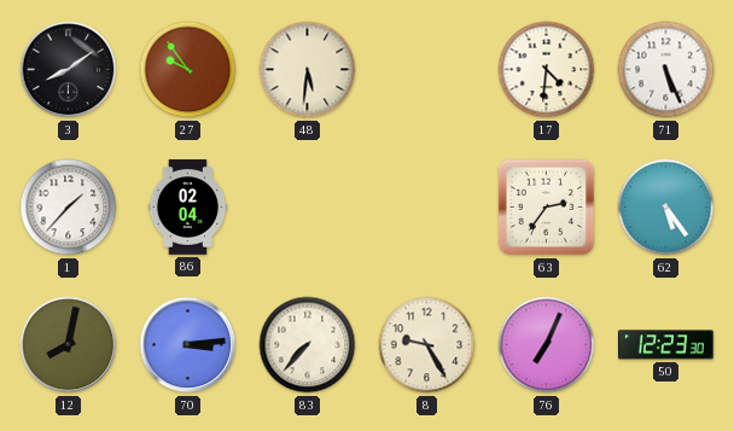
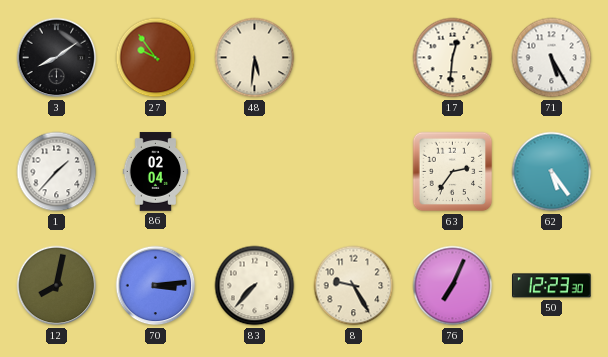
17: 4:31 -> 12:31
71: 5:26 -> 5:25
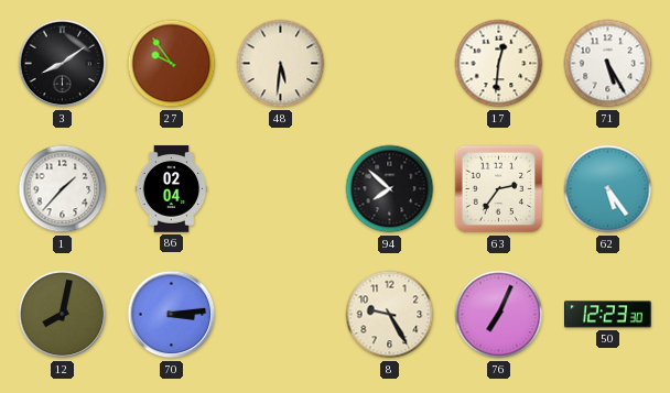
94: none -> 7:52
83: 7:37 -> none
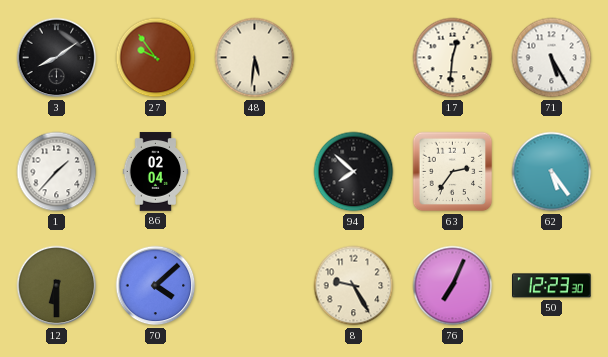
12: 8:02 -> 6:30
70: 3:14 -> 4:08
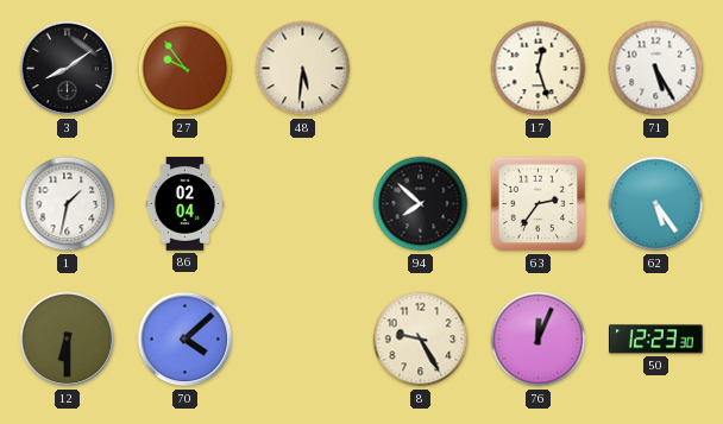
17: 12:31 -> 12:27
1: 1:37 -> 1:32
76: 7:04 -> 12:04
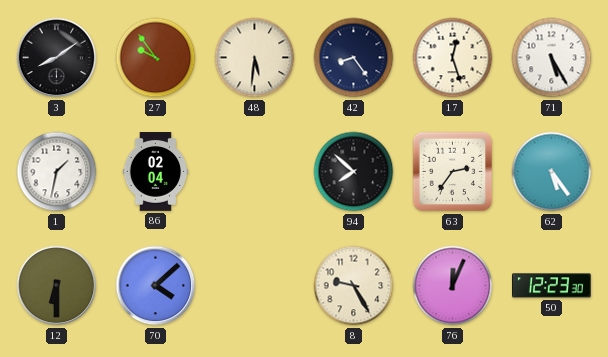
42: none -> 8:24
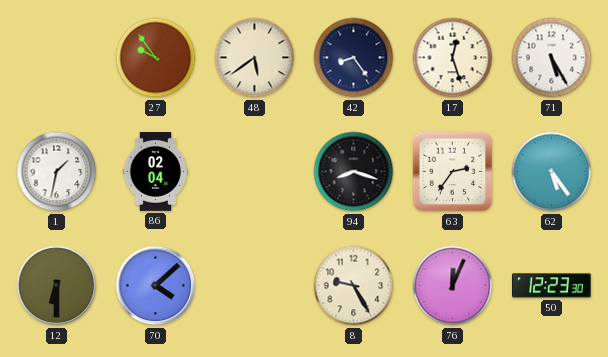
3: 8:09 -> none
48: 5:31 -> 5:39
94: 7:52 -> 8:18
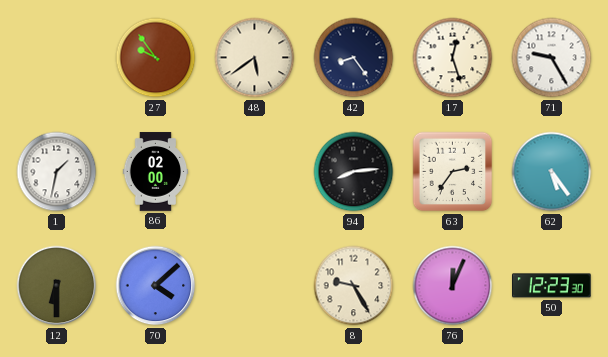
71: 5:25 -> 9:25
86: 02:04 -> 02:00
94: 8:18 -> 8:14
